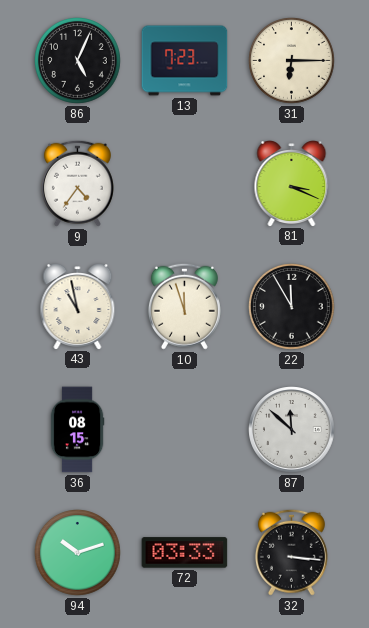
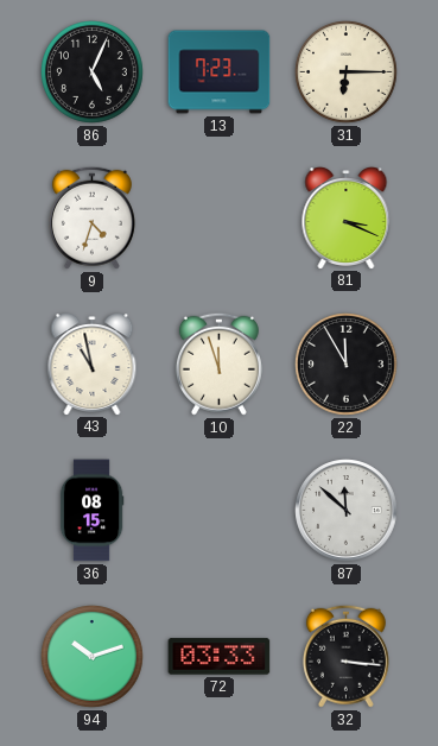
9: 4:36 -> 4:33
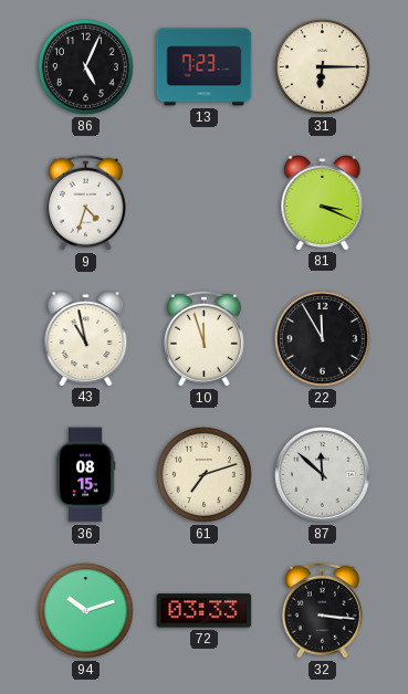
61: none -> 7:12
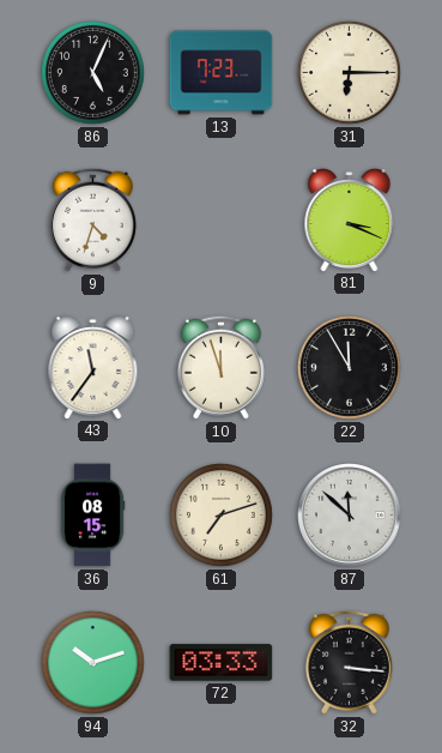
43: 10:58 -> 11:36
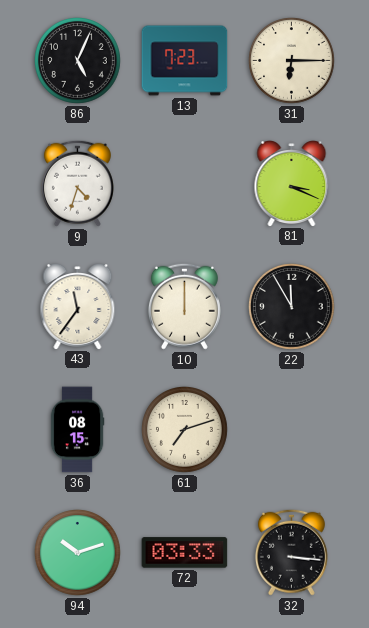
10: 11:57 -> 12:00
87: 11:52 -> none
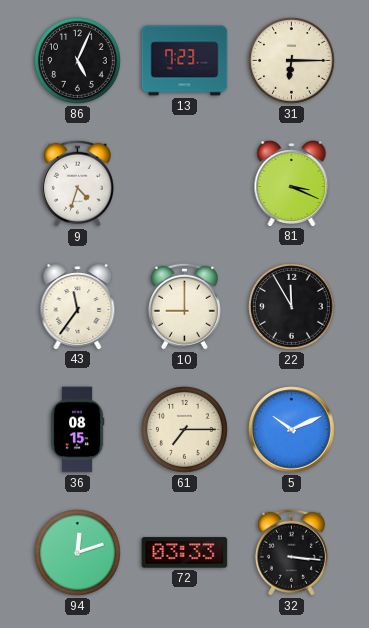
10: 12:00 -> 9:00
61: 7:12 -> 7:15
5: none -> 10:11
94: 10:12 -> 12:12
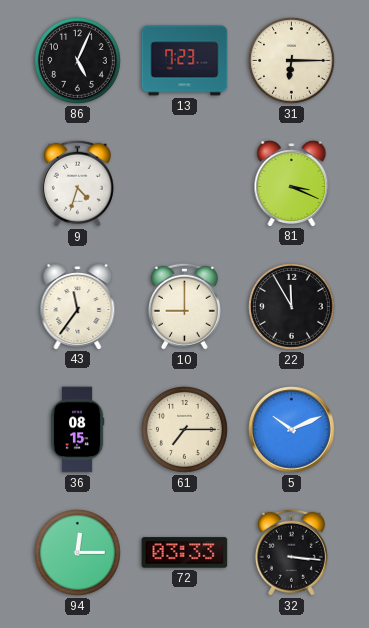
94: 12:12 -> 12:15
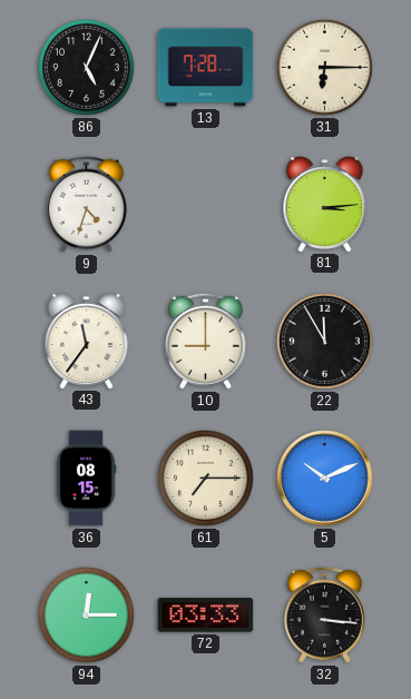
13: 7:23 -> 7:28
81: 3:19 -> 3:14
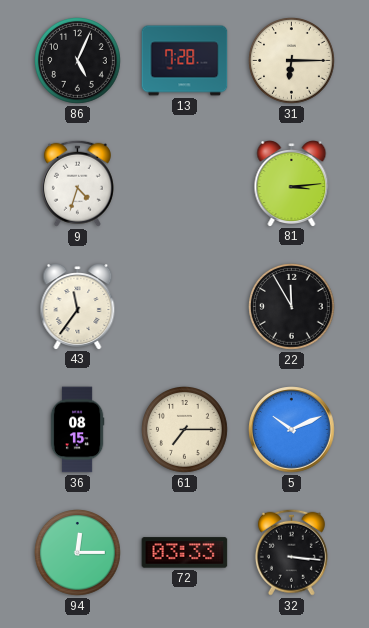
10: 9:00 -> none
